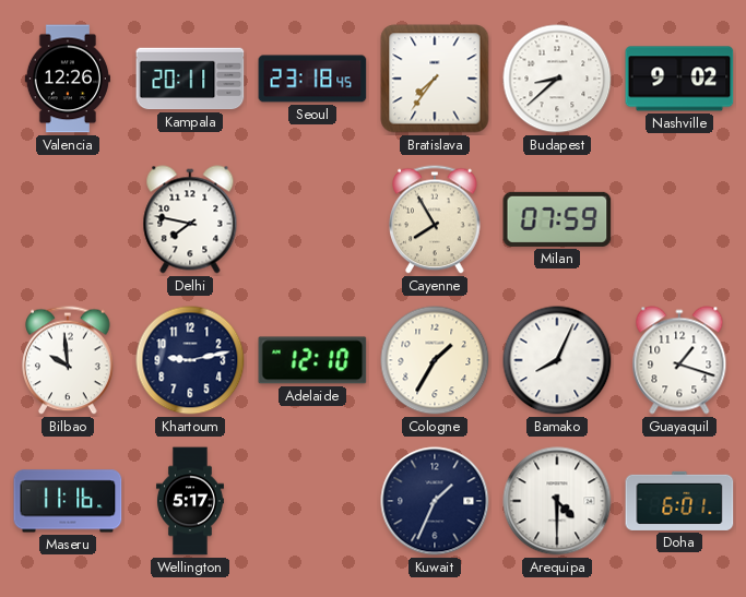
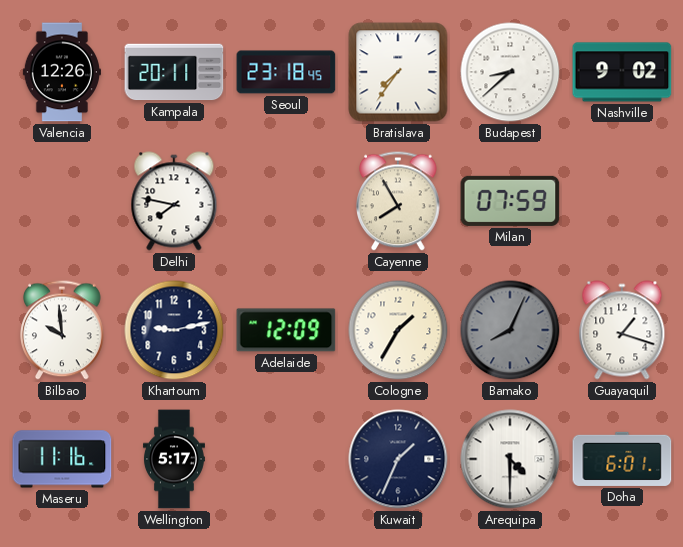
Adelaide: 12:10 -> 12:09
Bamako dial: white -> grey
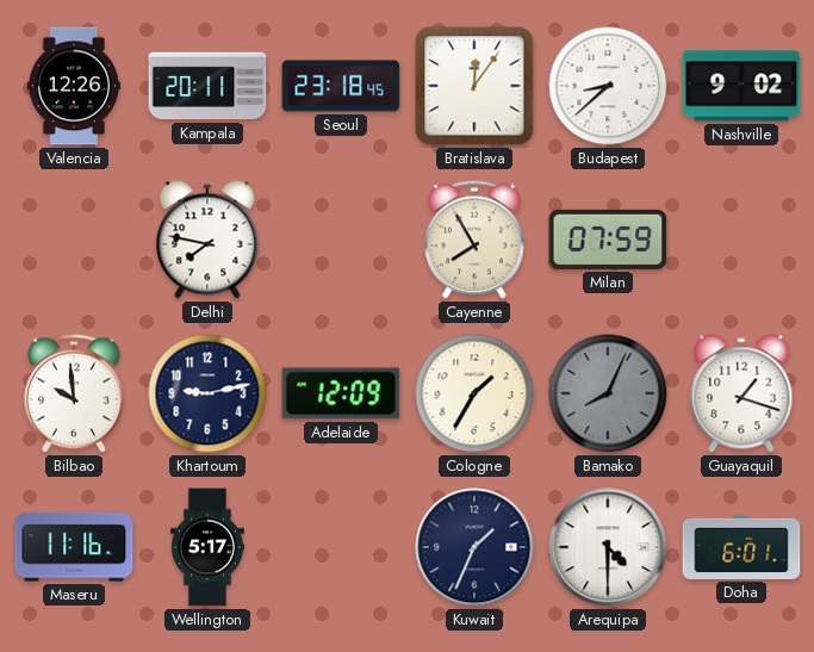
Bratislava: 7:36 -> 12:06
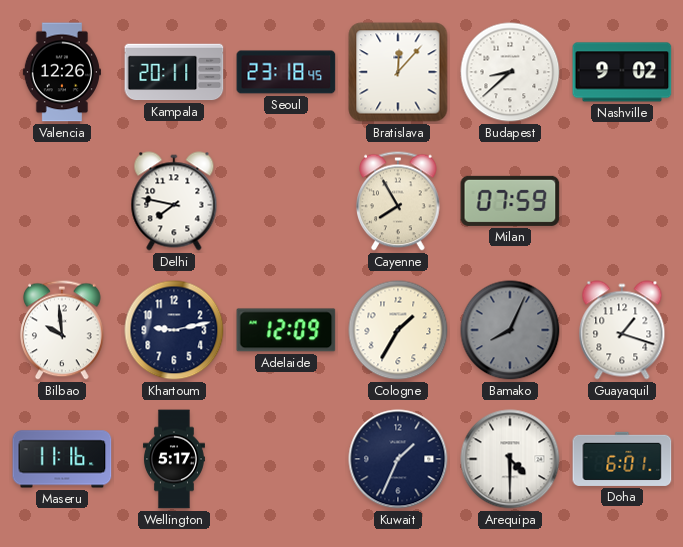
Bratislava: 12:06 -> 12:07
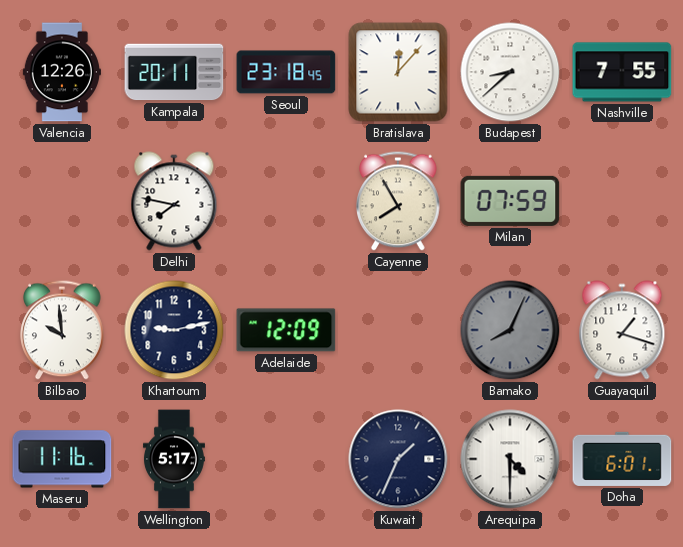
Nashville: 9:02 -> 7:55
Cologne: 1:35 -> none
